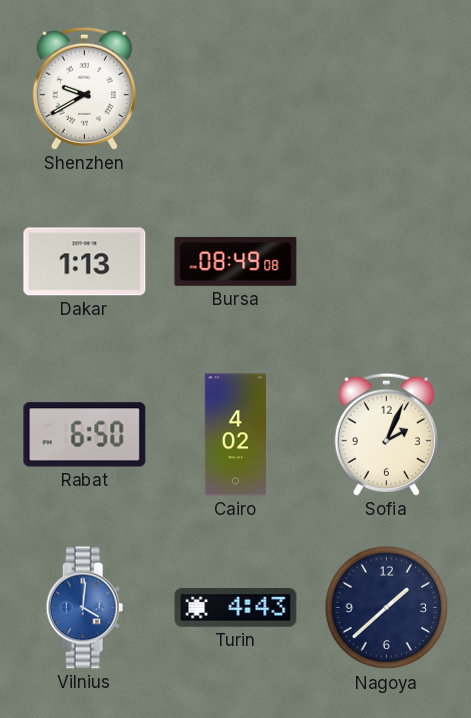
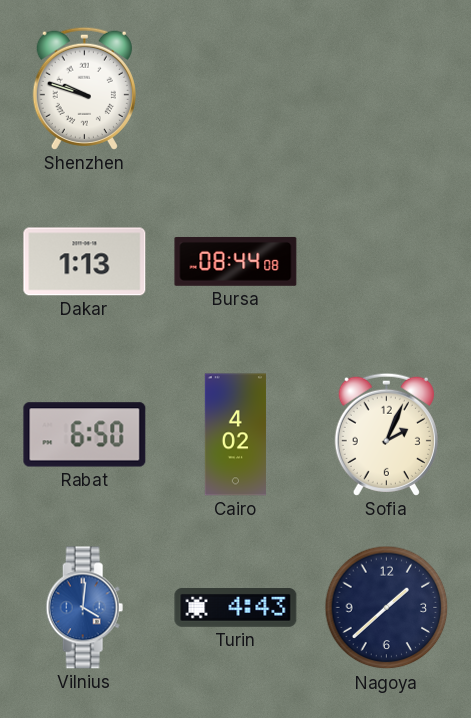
Shenzhen: 9:40 -> 9:48
Bursa: 08:49 -> 08:44
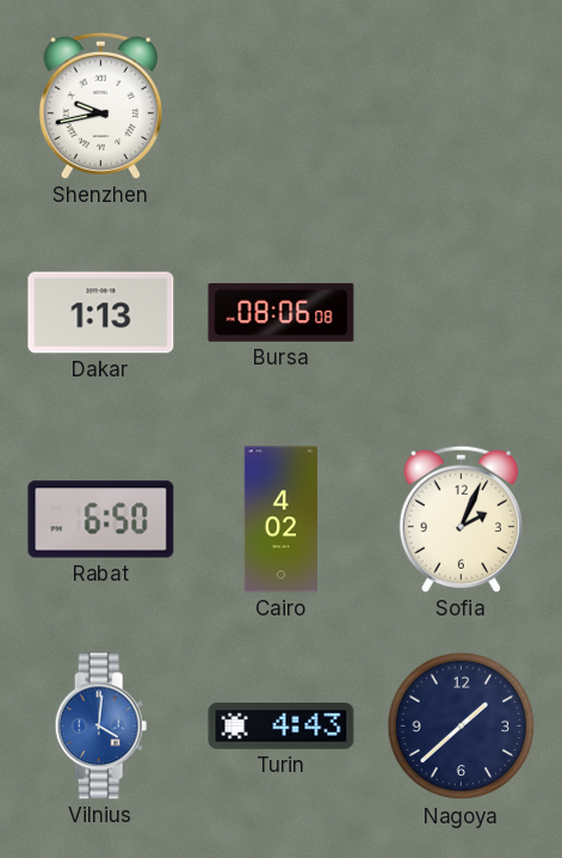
Shenzhen: 9:48 -> 9:43
Bursa: 08:44 -> 08:06
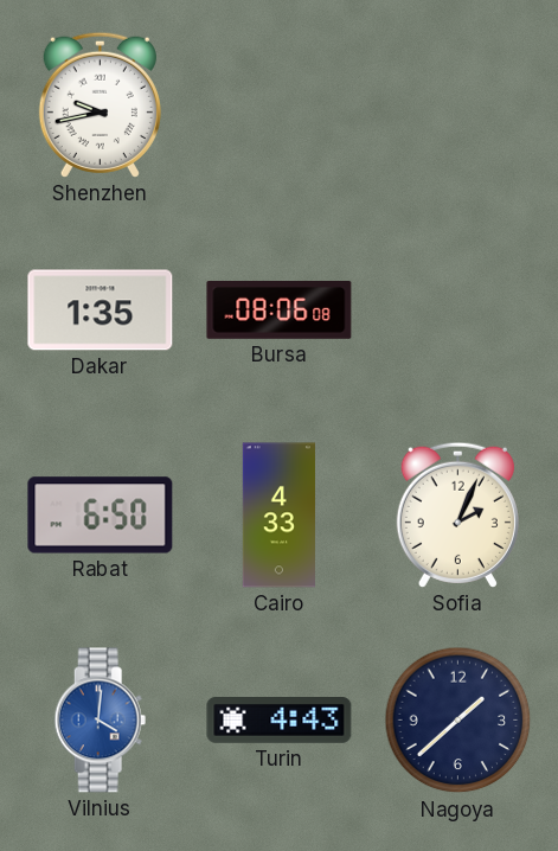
Dakar: 1:13 -> 1:35
Cairo: 4:02 -> 4:33
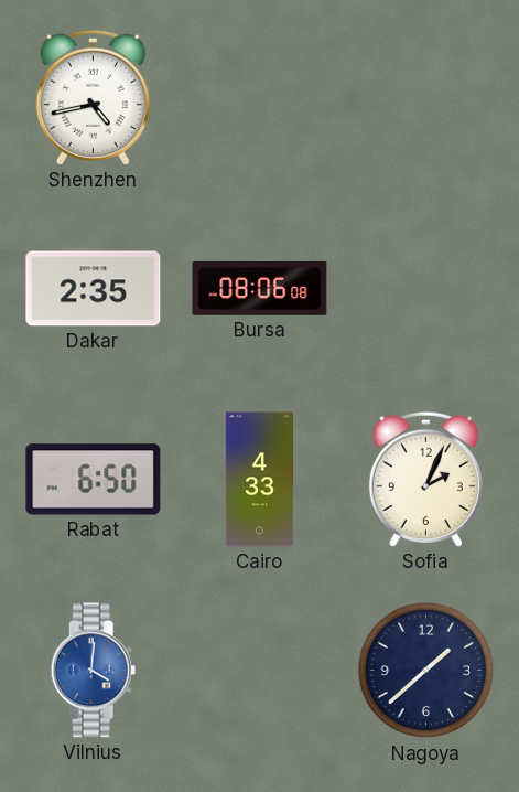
Shenzhen: 9:43 -> 4:43
Dakar: 1:35 -> 2:35
Turin: 4:43 -> none
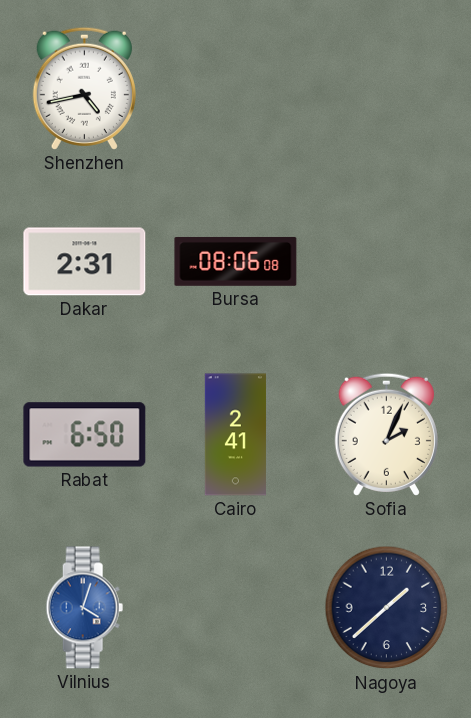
Dakar: 2:35 -> 2:31
Cairo: 4:33 -> 2:41
Vilnius: 4:01 -> 4:03
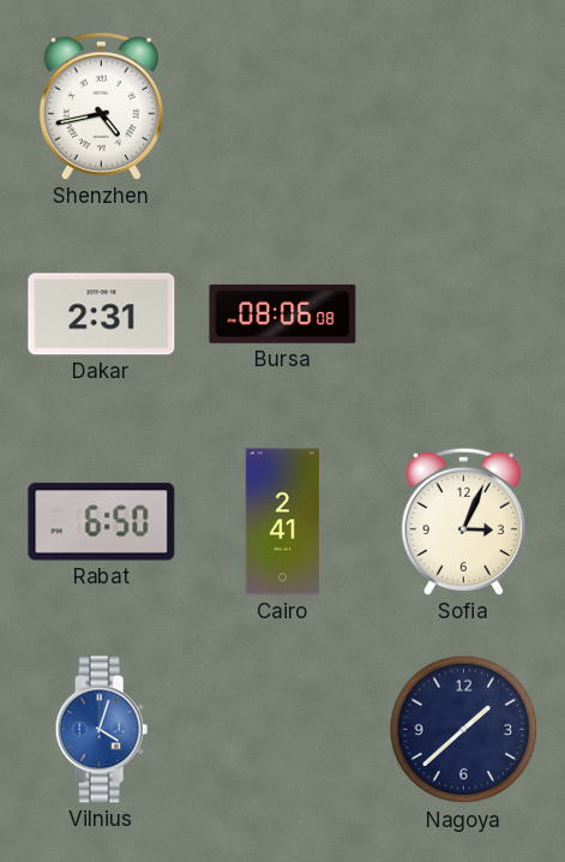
Sofia: 2:04 -> 3:04
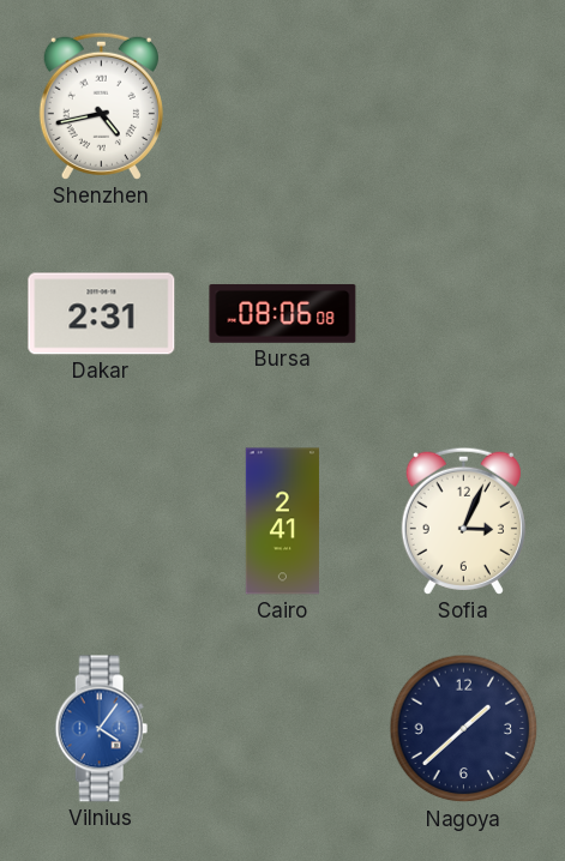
Rabat: 6:50 -> none
Vilnius: 4:03 -> 4:06
